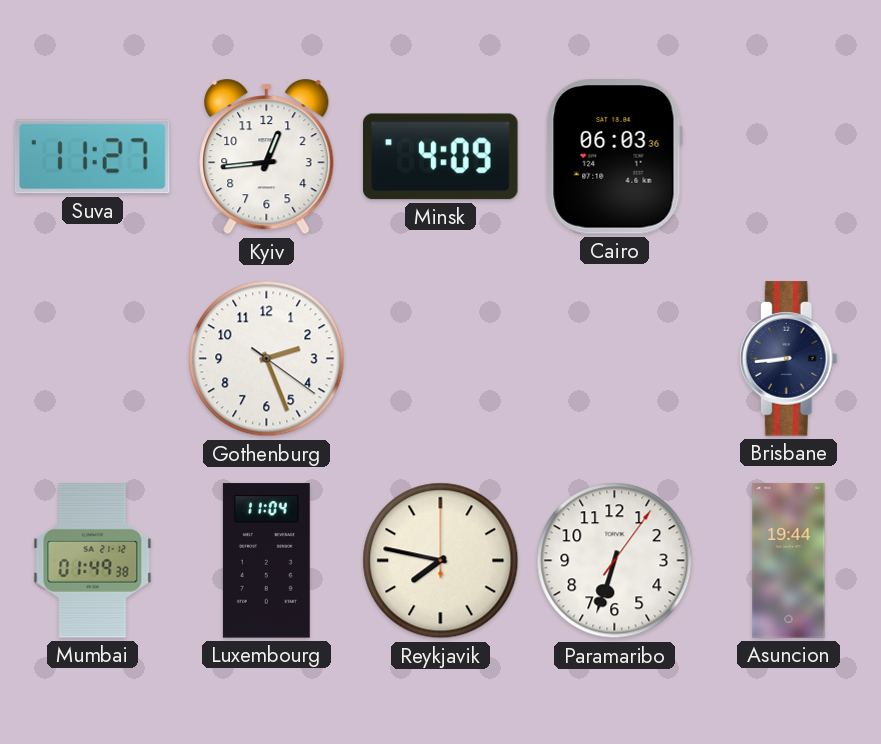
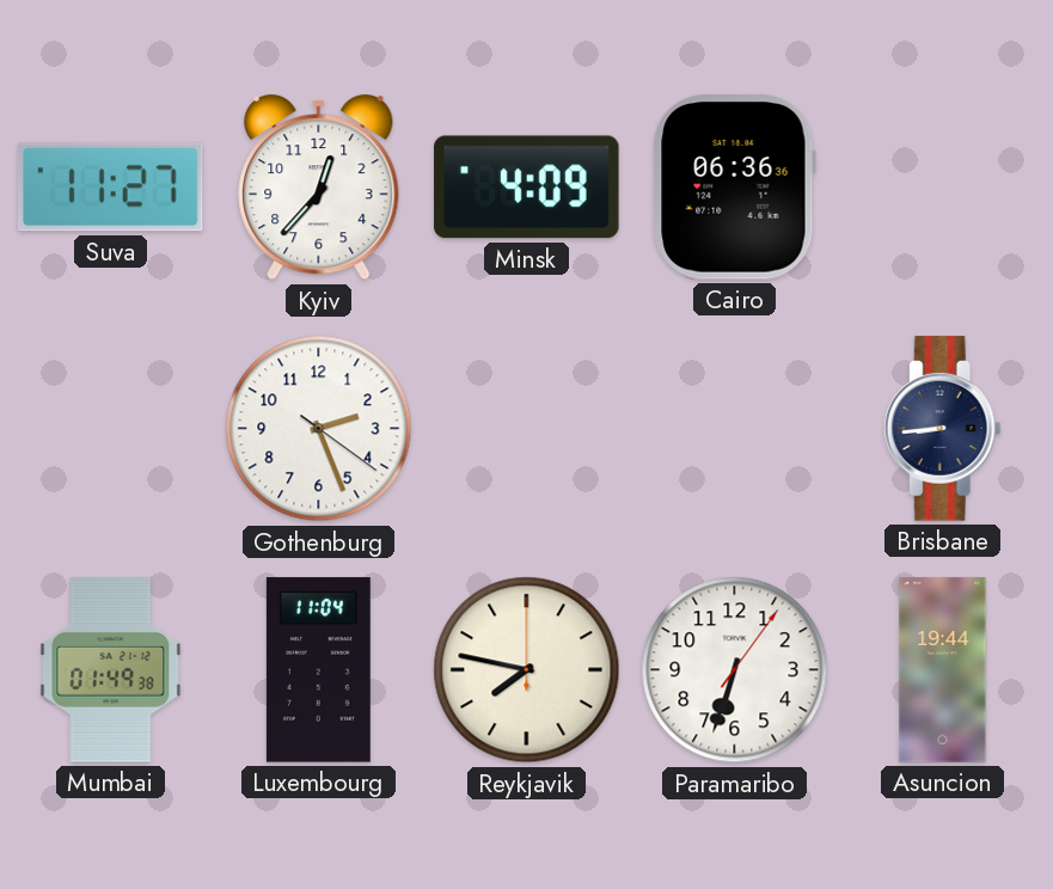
Kyiv: 12:44 -> 12:37
Cairo: 06:03 -> 06:36
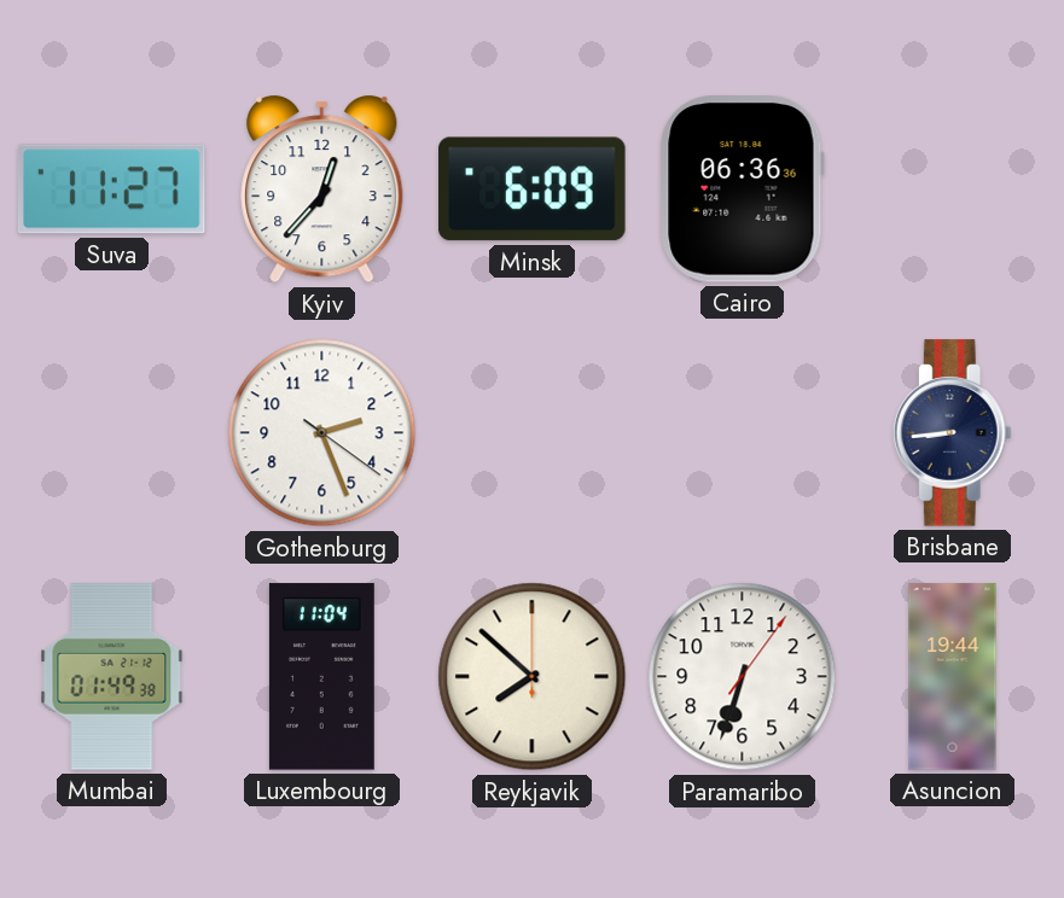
Minsk: 4:09 -> 6:09
Reykjavik: 7:47 -> 7:52
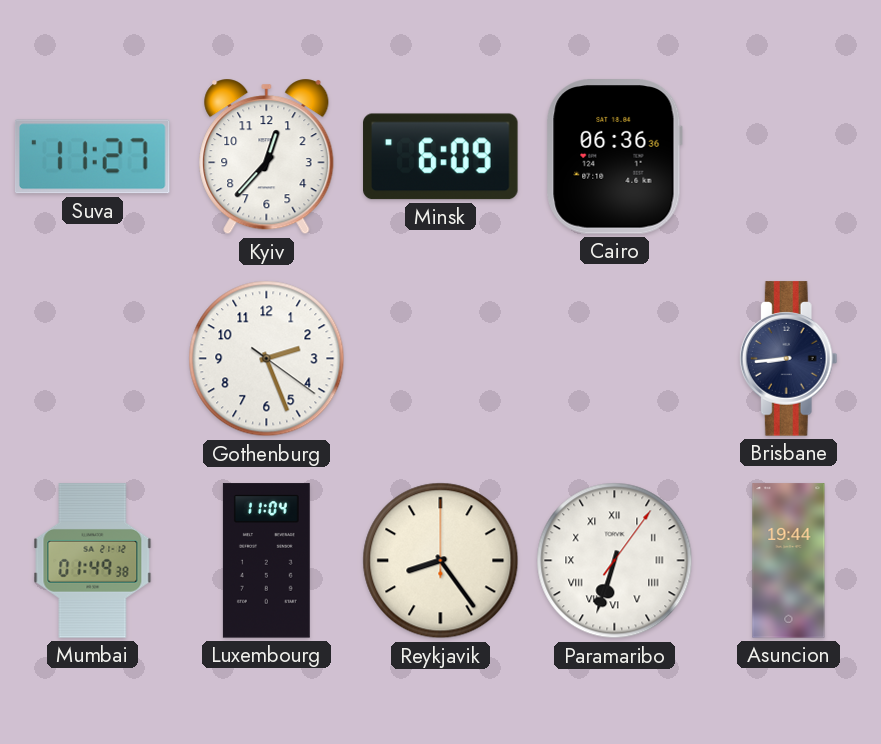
Reykjavik: 7:52 -> 8:24
Paramaribo numerals: Arabic -> Roman
